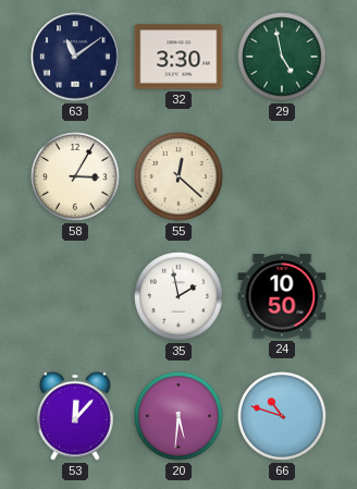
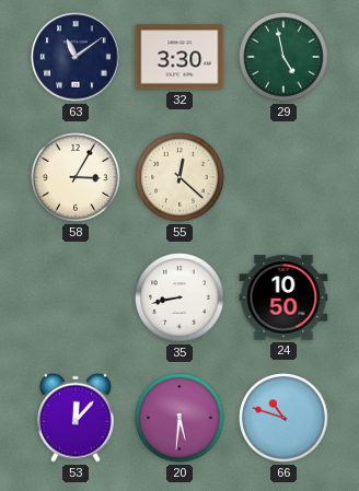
35: 1:58 -> 8:43
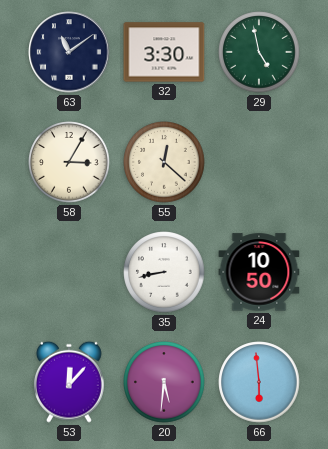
66: 10:48 -> 5:59
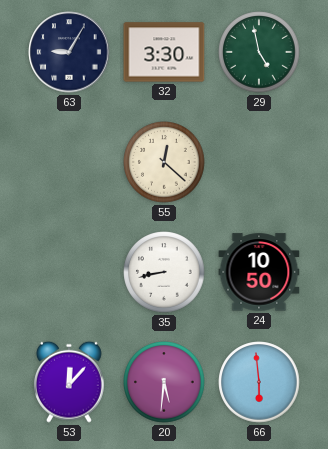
63: 11:09 -> 9:05
58: 3:05 -> none
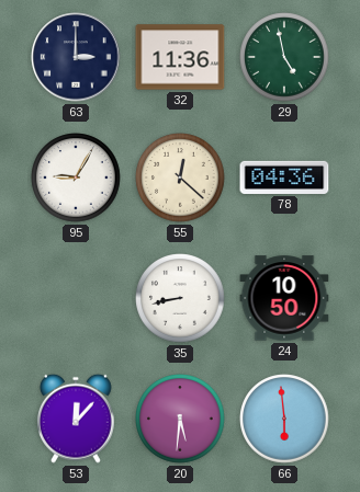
63: 9:05 -> 3:00
32: 3:30 -> 11:36
95: none -> 9:05
78: none -> 04:36
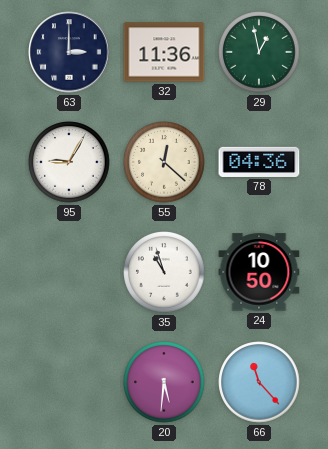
29: 4:58 -> 12:58
35: 8:43 -> 10:57
53: 12:07 -> none
66: 5:59 -> 11:23
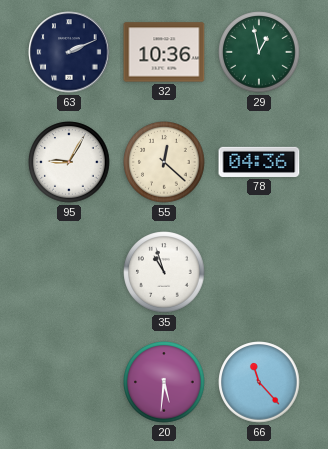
63: 3:00 -> 2:11
32: 11:36 -> 10:36
24: 10:50 -> none
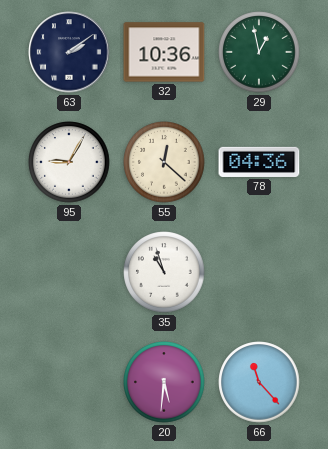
63: 2:11 -> 2:09
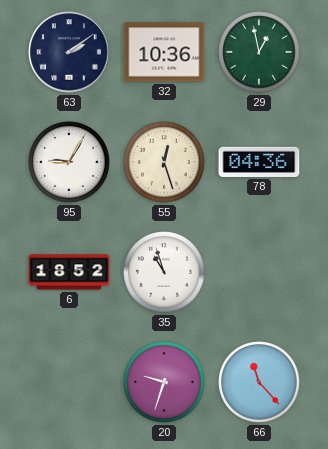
55: 12:22 -> 12:27
6: none -> 18:52
20: 5:31 -> 9:33
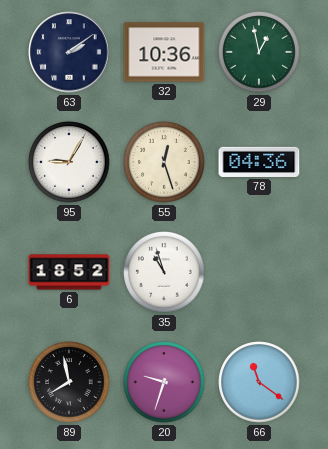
89: none -> 7:58
66: 11:23 -> 11:21
